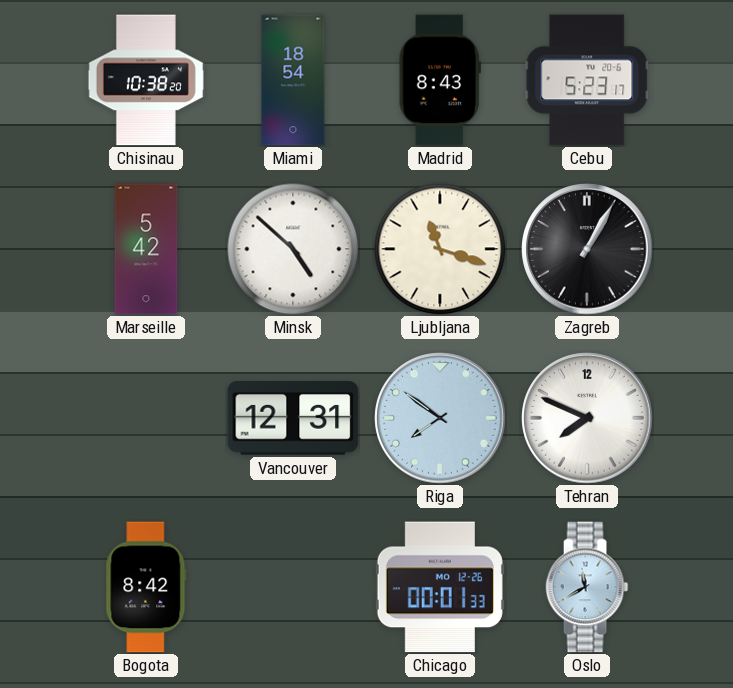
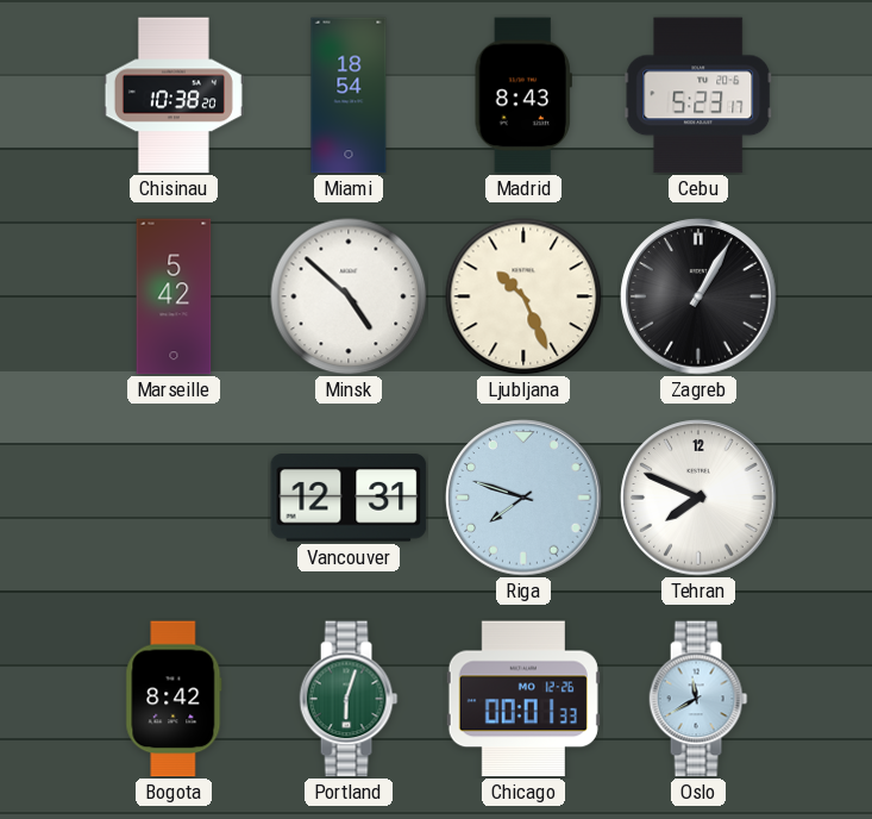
Ljubljana: 11:18 -> 10:26
Riga: 7:51 -> 7:48
Portland: none -> 6:03
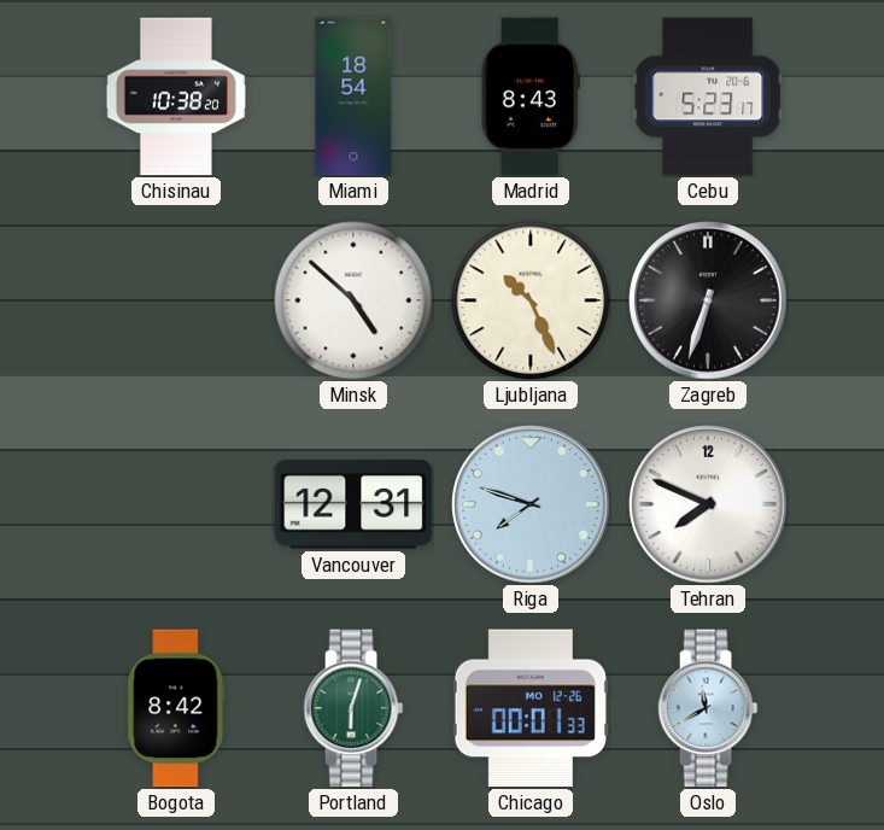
Marseille: 5:42 -> none
Zagreb: 1:05 -> 6:33
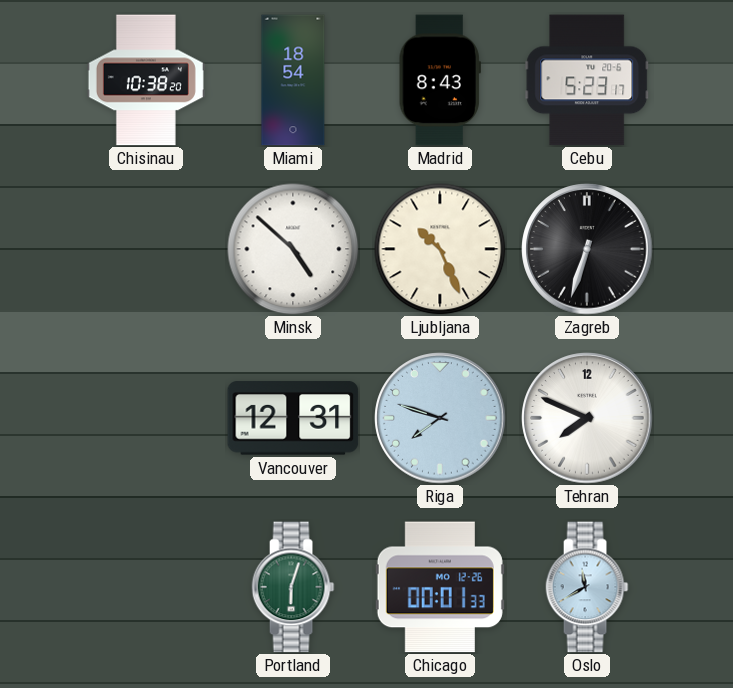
Bogota: 8:42 -> none
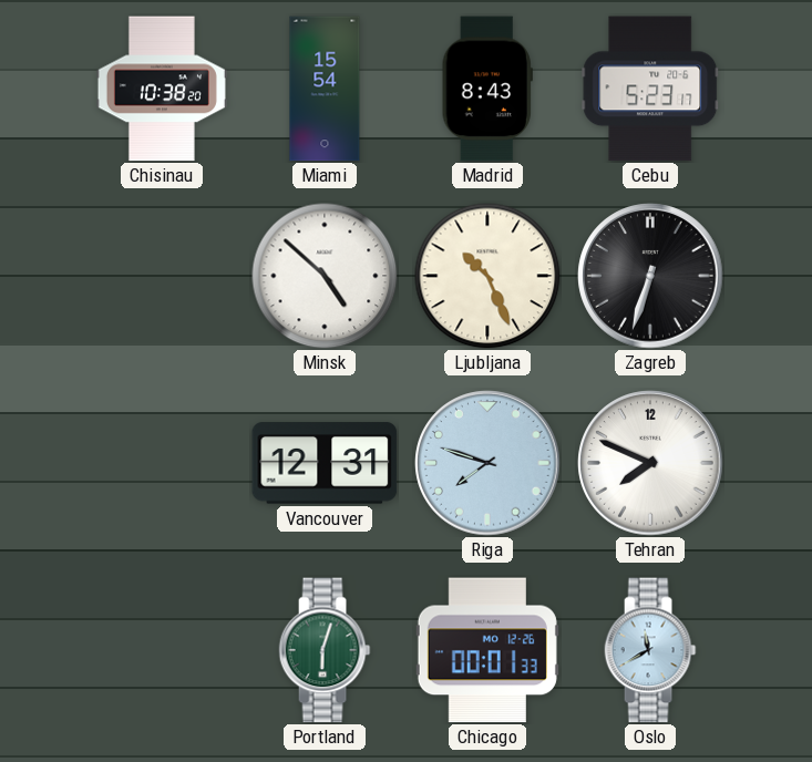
Miami: 18:54 -> 15:54
